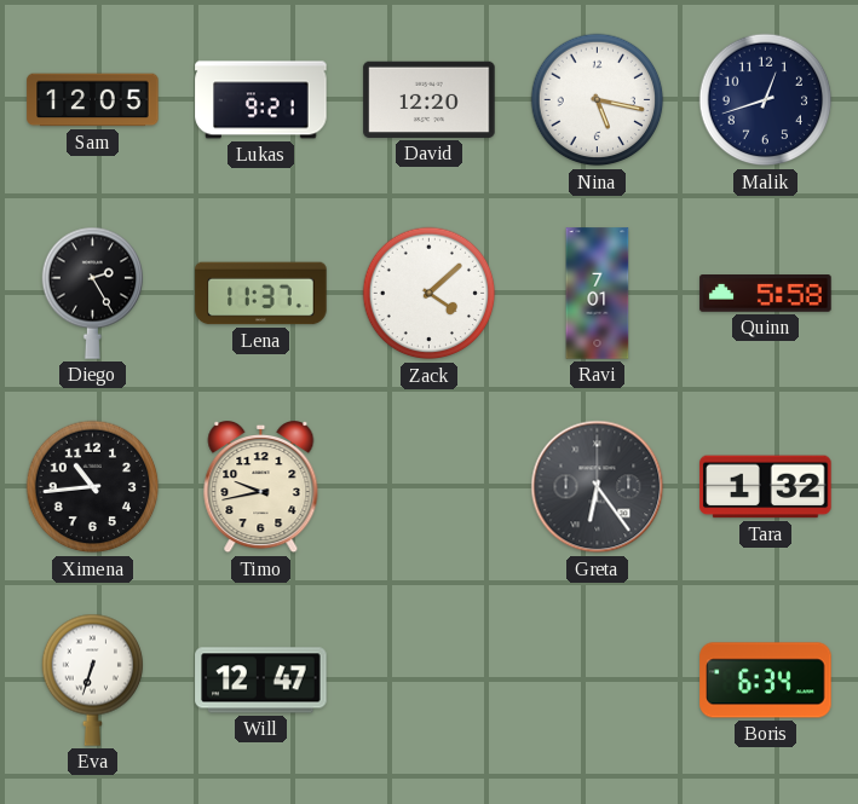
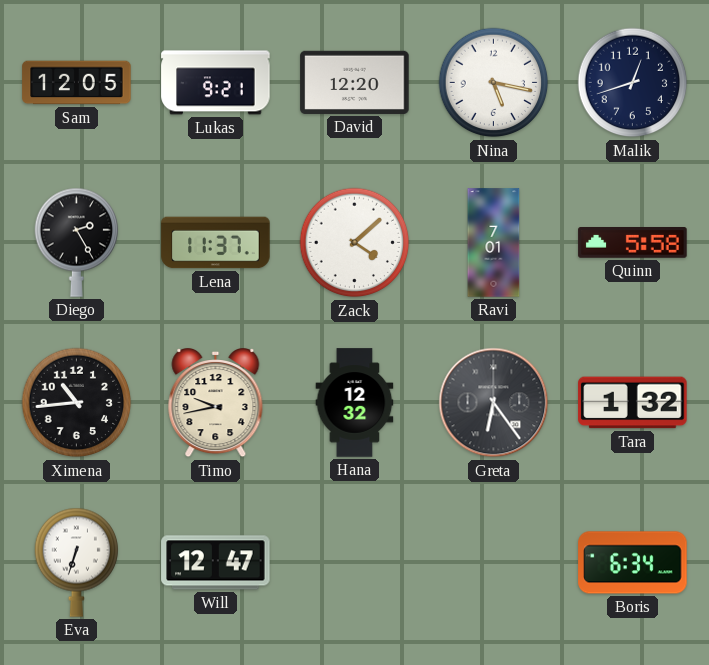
Hana: none -> 12:32
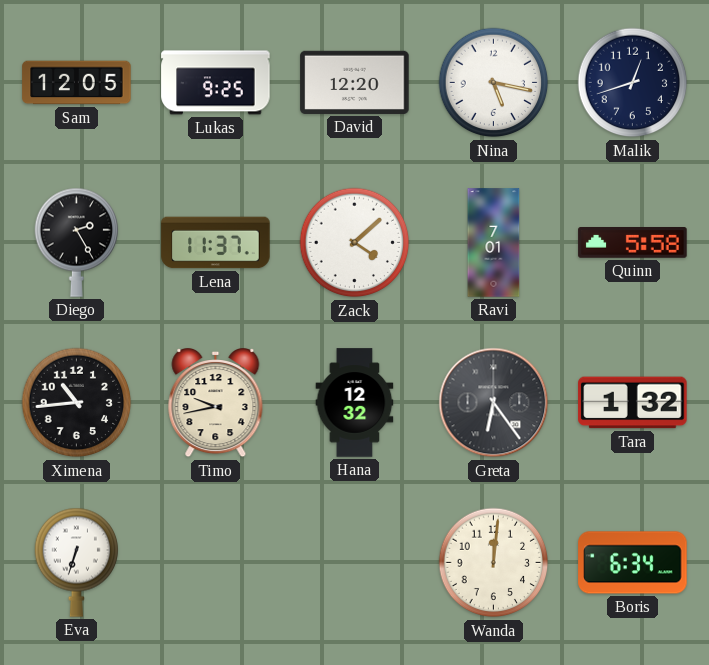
Lukas: 9:21 -> 9:25
Will: 12:47 -> none
Wanda: none -> 12:01
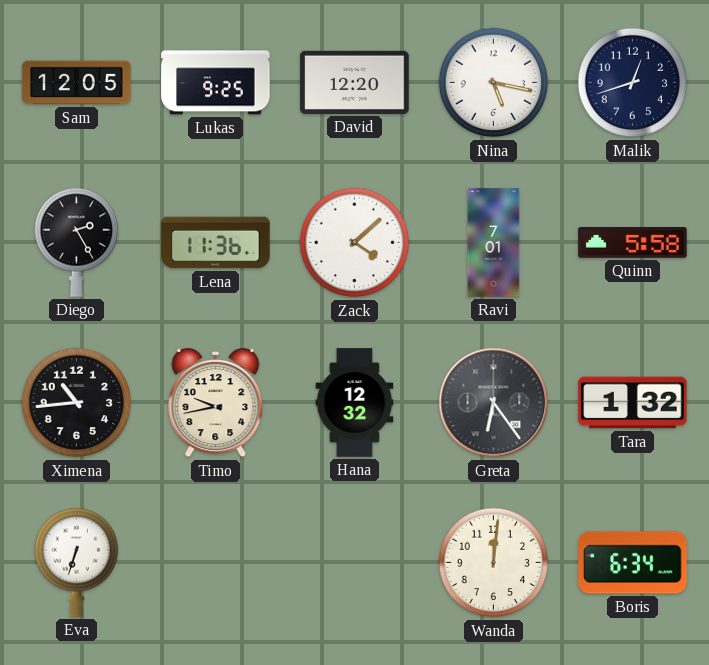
Lena: 11:37 -> 11:36
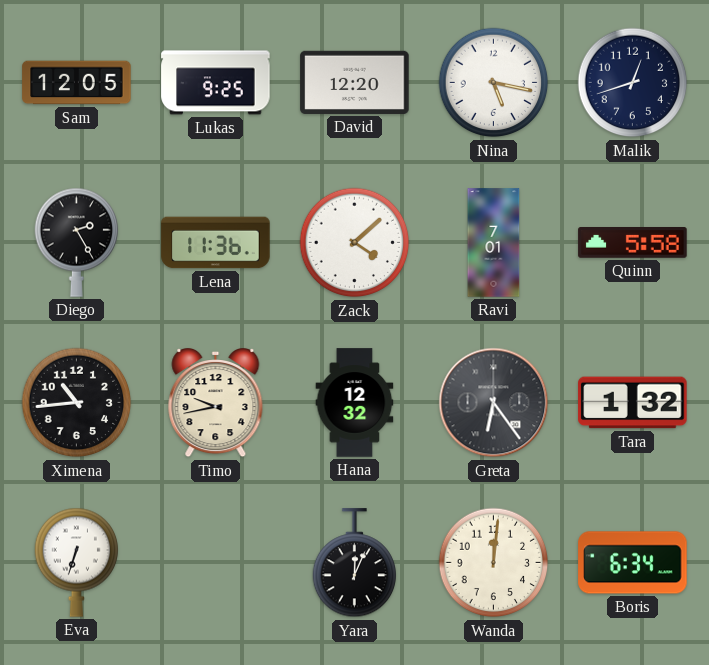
Yara: none -> 12:04
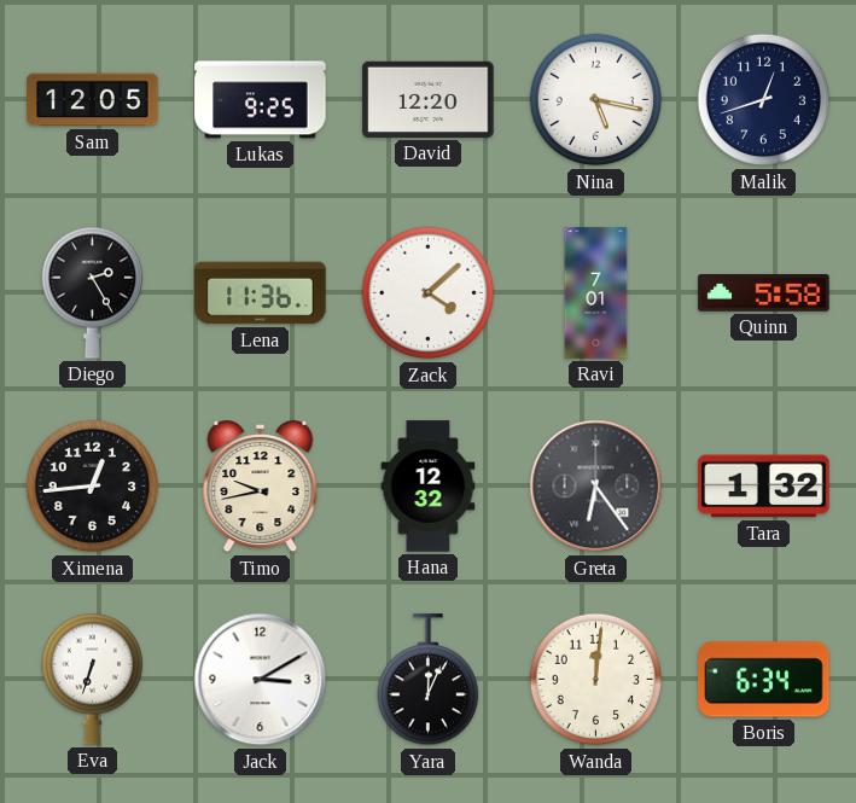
Ximena: 10:44 -> 12:44
Jack: none -> 3:10
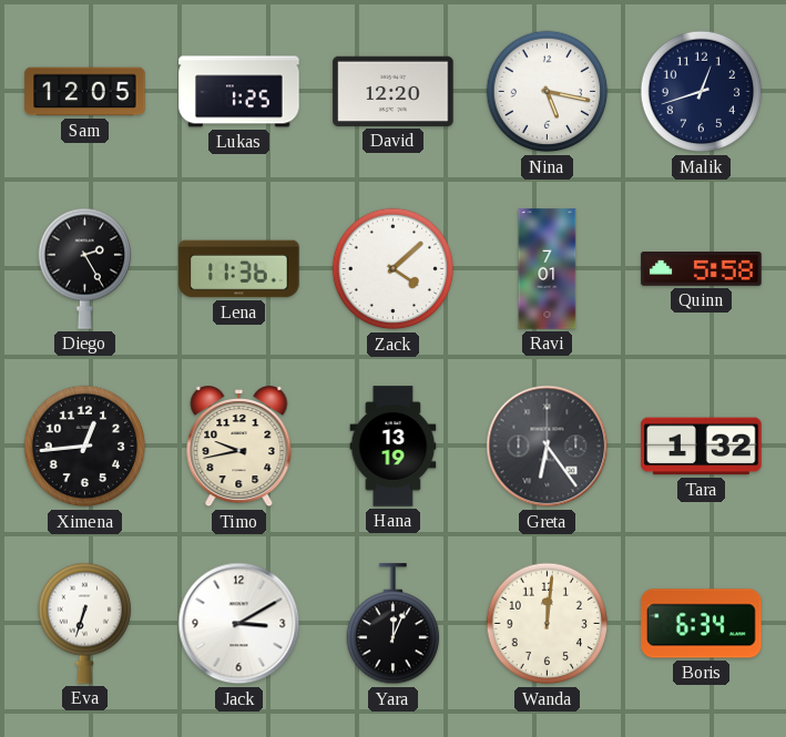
Lukas: 9:25 -> 1:25
Hana: 12:32 -> 13:19
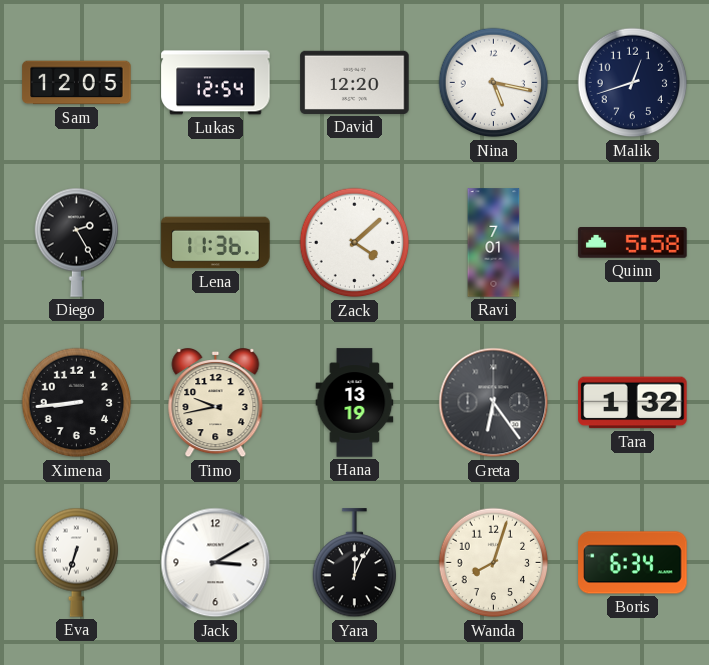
Lukas: 1:25 -> 12:54
Ximena: 12:44 -> 8:44
Wanda: 12:01 -> 8:03
